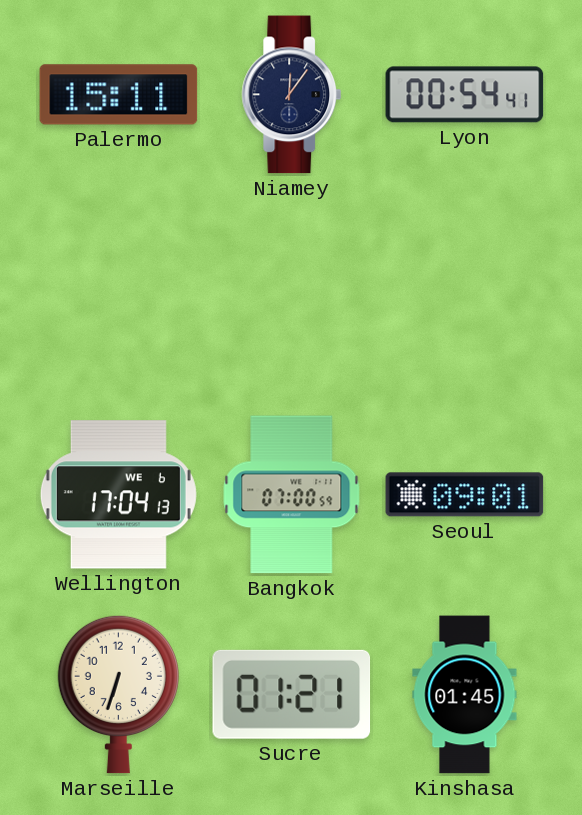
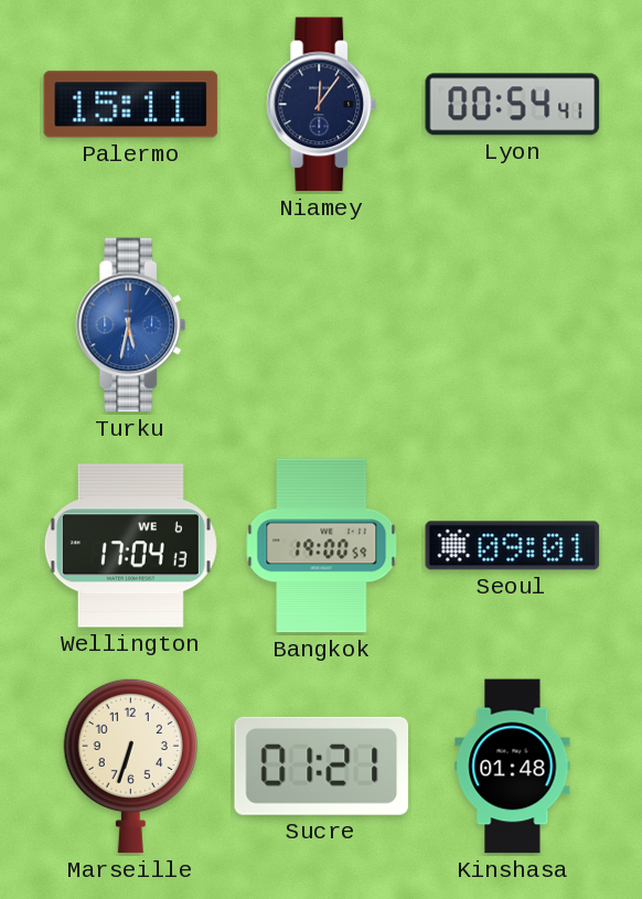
Turku: none -> 5:32
Bangkok: 07:00 -> 19:00
Kinshasa: 01:45 -> 01:48
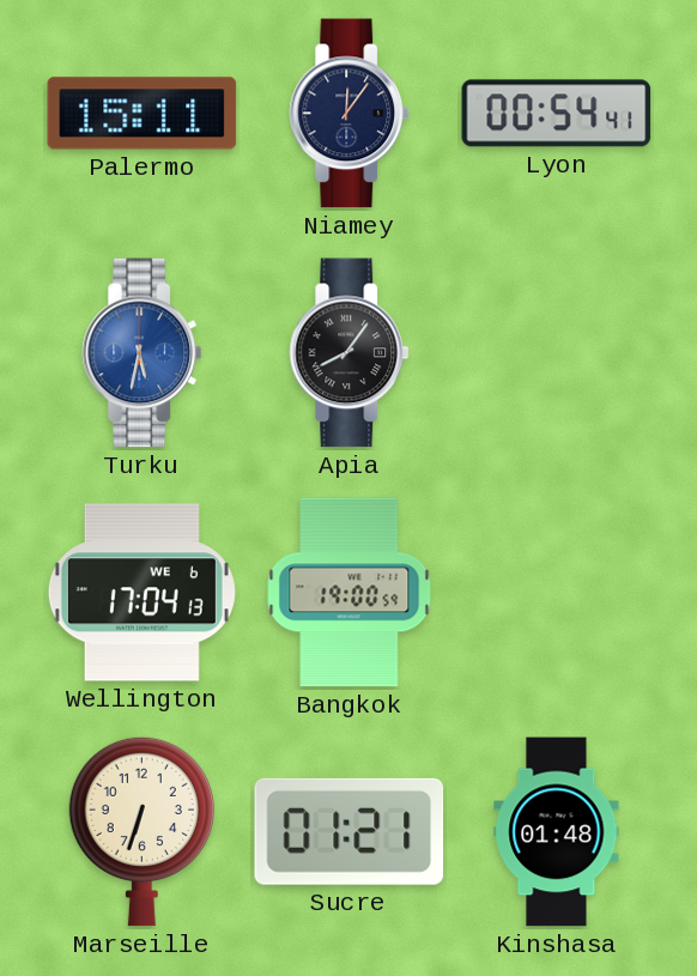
Apia: none -> 8:06
Seoul: 09:01 -> none
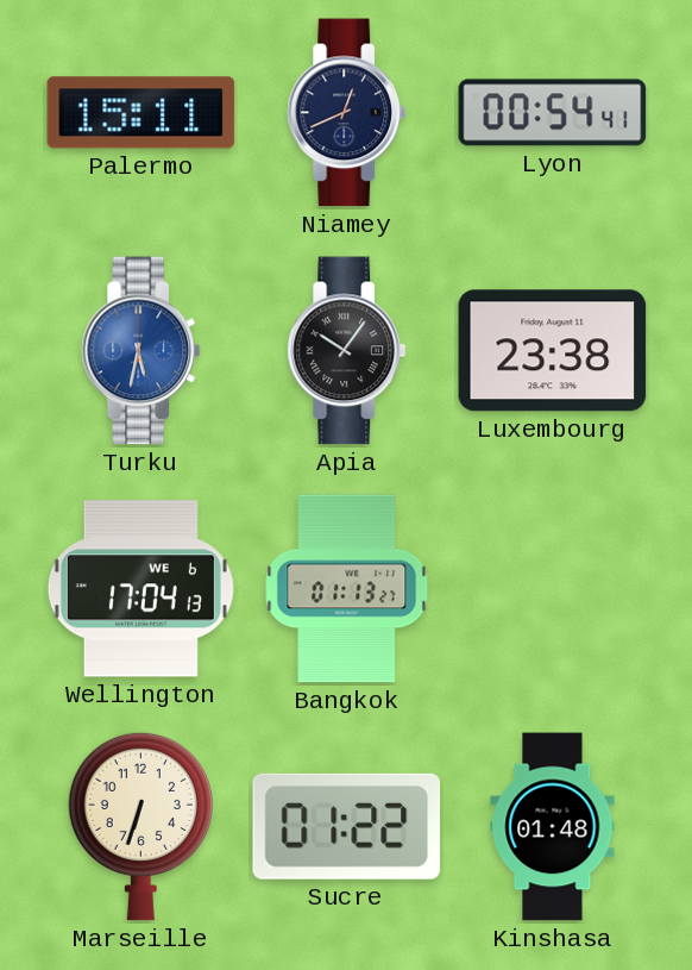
Niamey: 12:06 -> 12:41
Apia: 8:06 -> 10:06
Luxembourg: none -> 23:38
Bangkok: 19:00 -> 01:13
Sucre: 01:21 -> 01:22
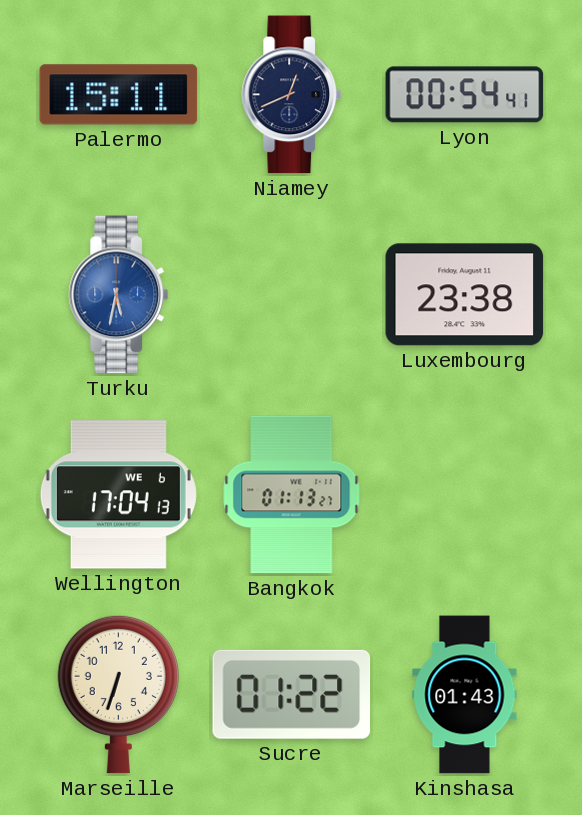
Apia: 10:06 -> none
Kinshasa: 01:48 -> 01:43
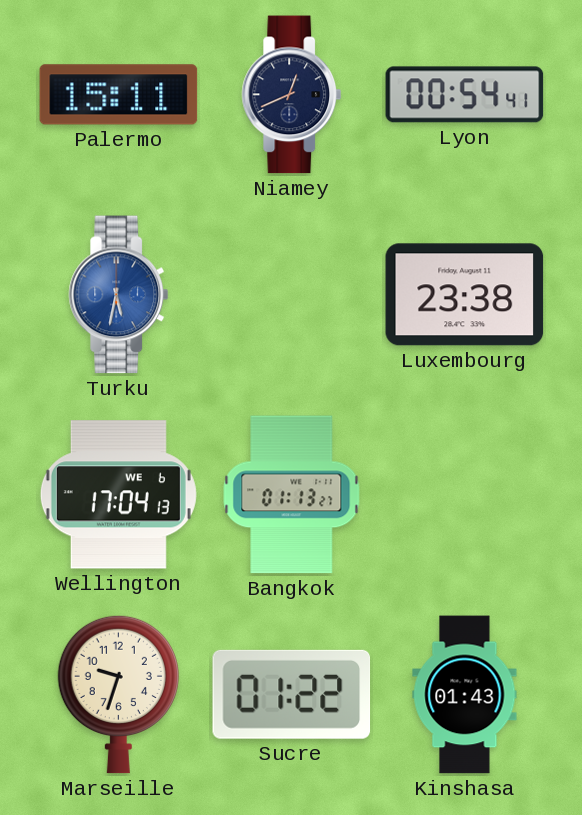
Marseille: 6:33 -> 9:33
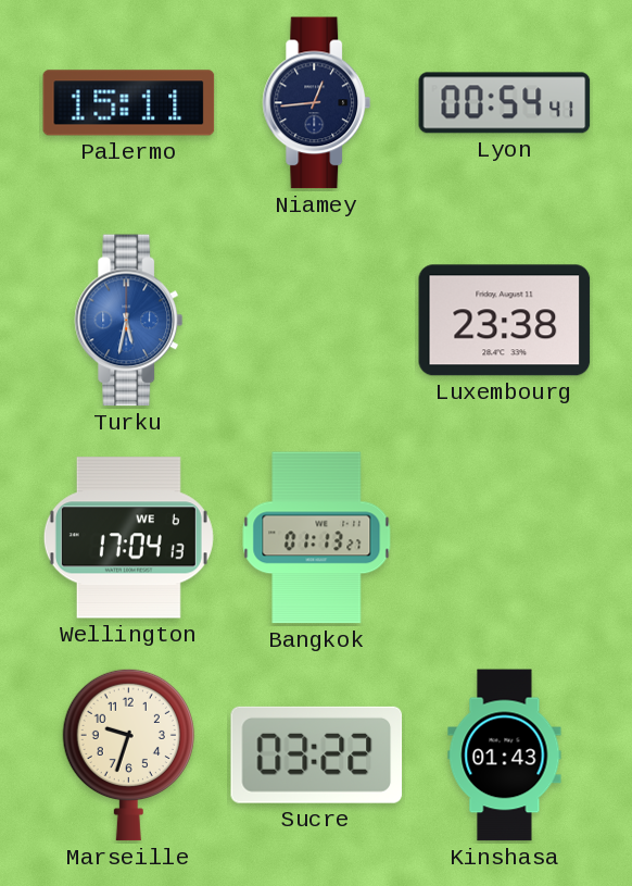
Niamey: 12:41 -> 12:44
Sucre: 01:22 -> 03:22
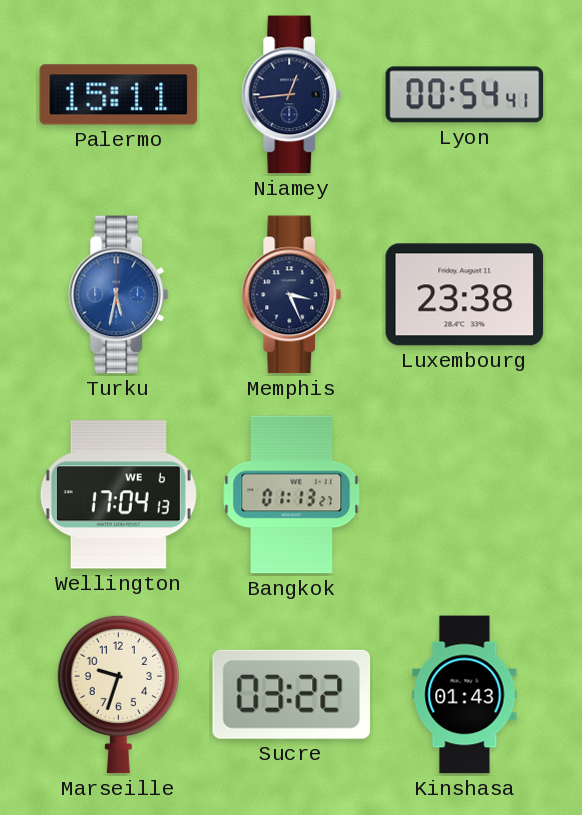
Memphis: none -> 3:26
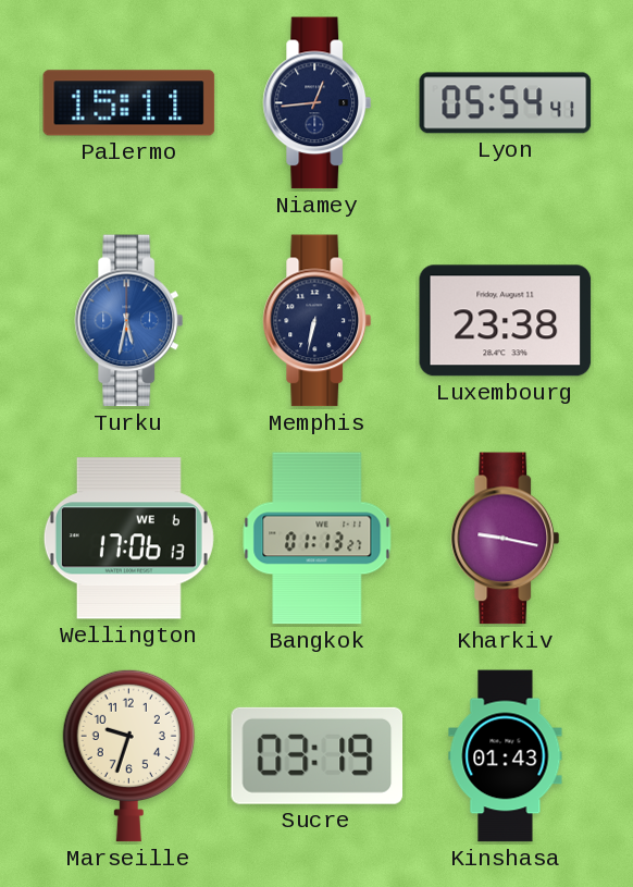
Lyon: 00:54 -> 05:54
Memphis: 3:26 -> 6:32
Wellington: 17:04 -> 17:06
Kharkiv: none -> 9:17
Sucre: 03:22 -> 03:19
